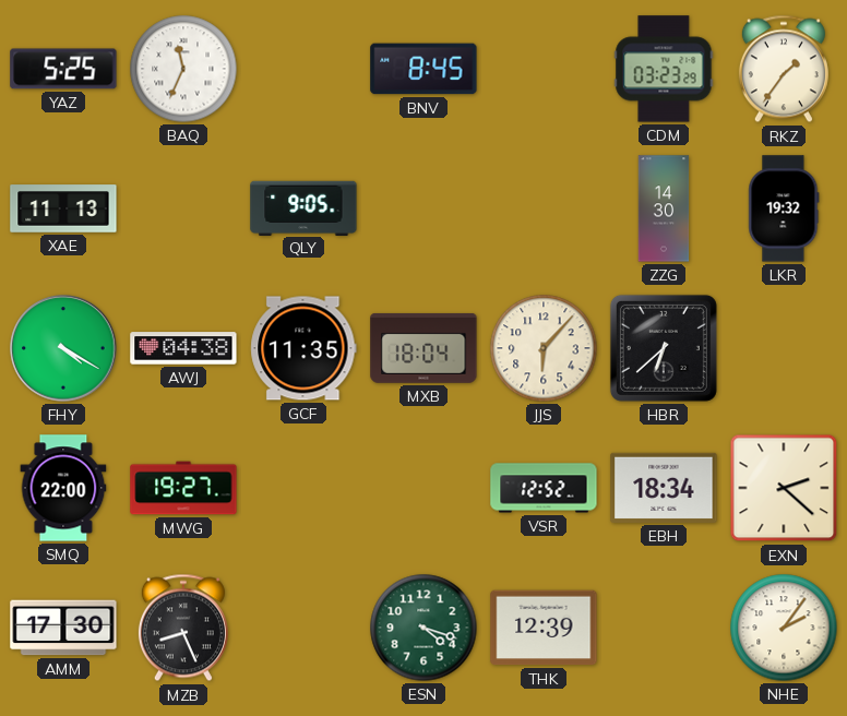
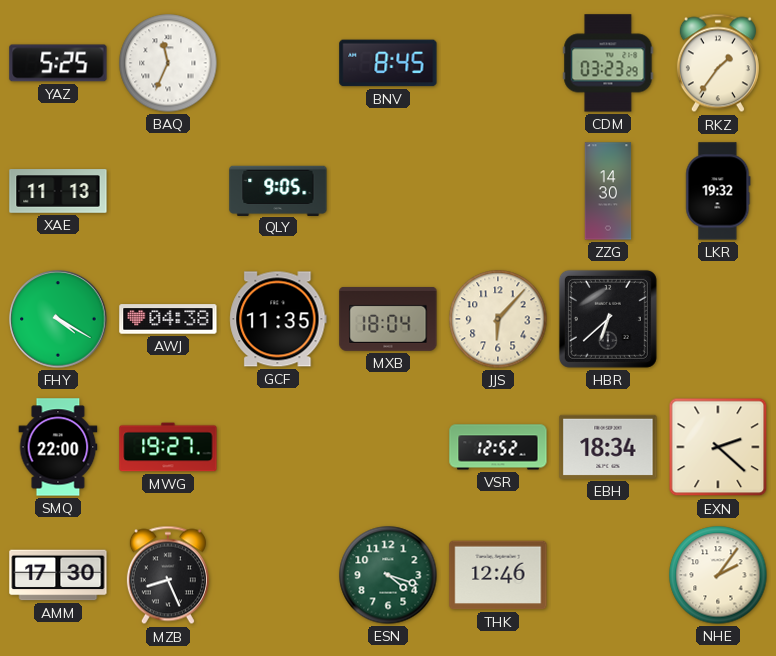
THK: 12:39 -> 12:46
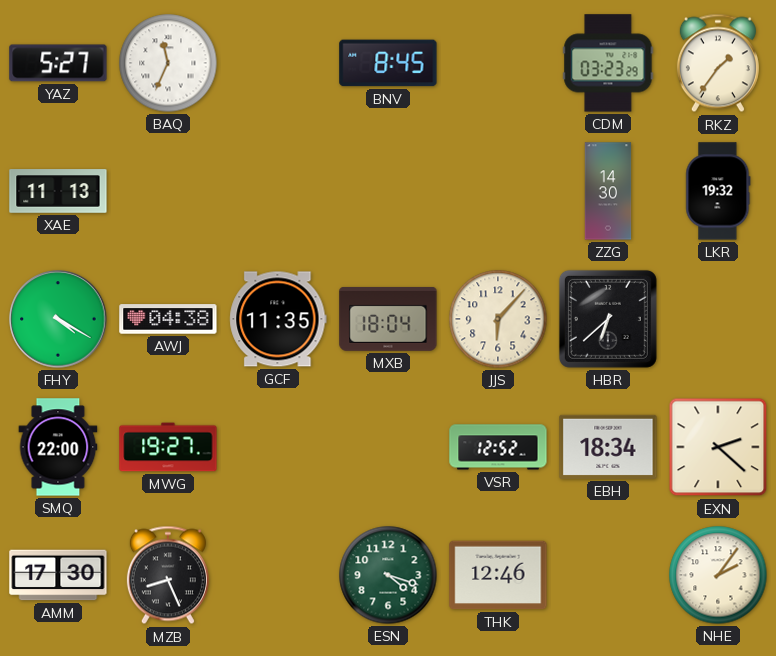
YAZ: 5:25 -> 5:27
QLY: 9:05 -> none
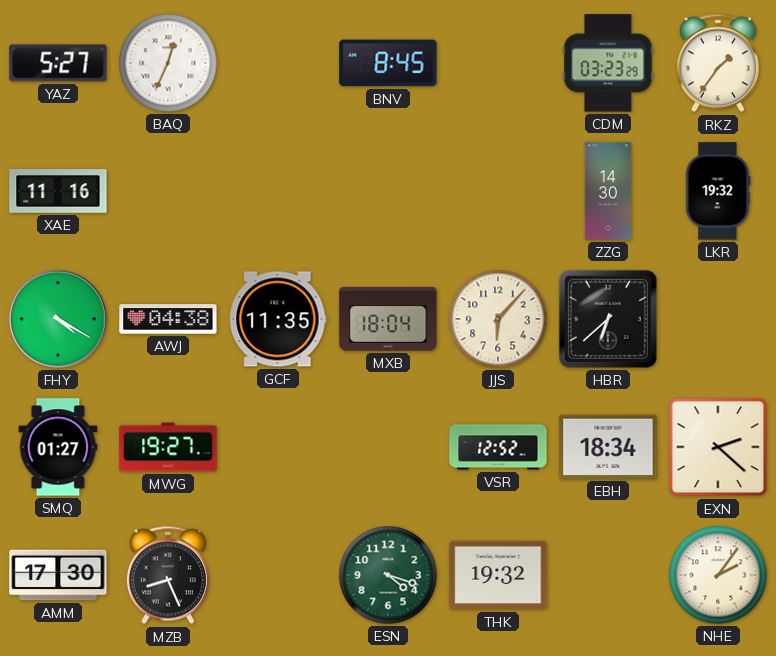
BAQ: 11:34 -> 12:34
XAE: 11:13 -> 11:16
SMQ: 22:00 -> 01:27
THK: 12:46 -> 19:32
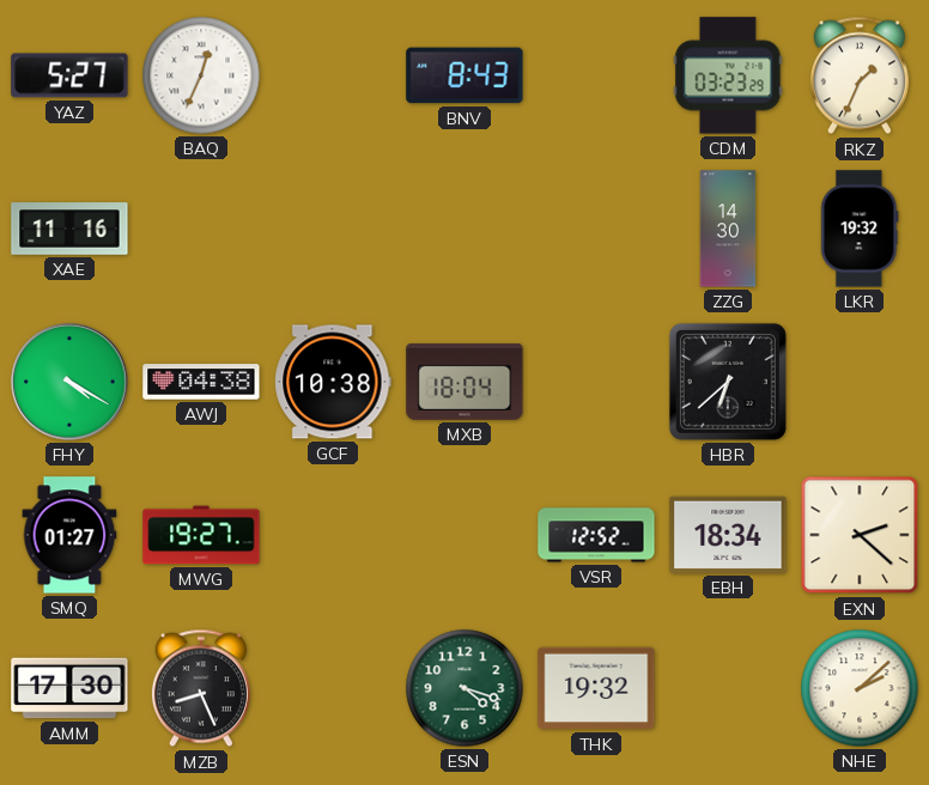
BNV: 8:45 -> 8:43
RKZ: 1:36 -> 1:34
GCF: 11:35 -> 10:38
JJS: 6:07 -> none
NHE: 2:06 -> 2:08
